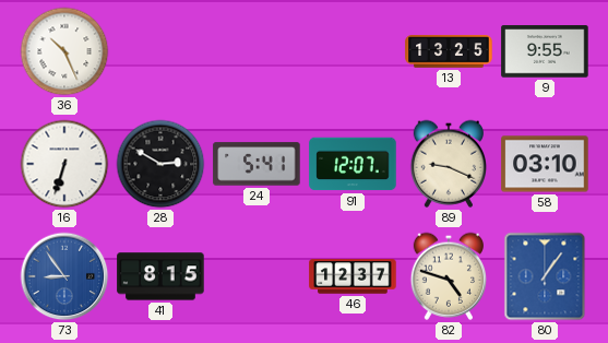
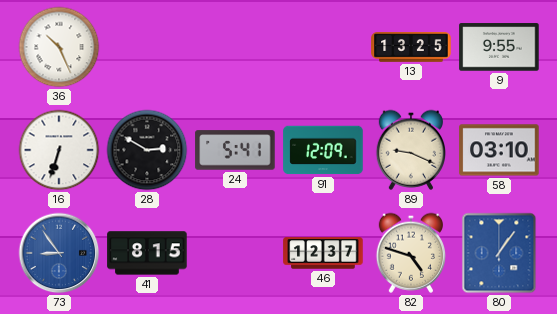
91: 12:07 -> 12:09
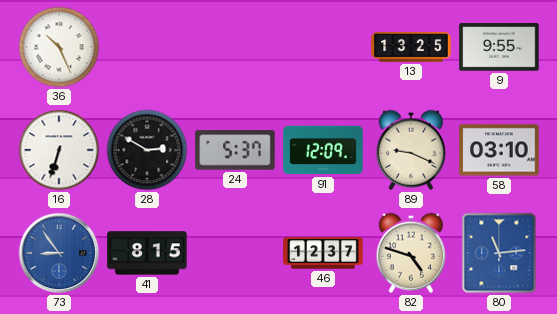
24: 5:41 -> 5:37
80: 1:06 -> 11:14
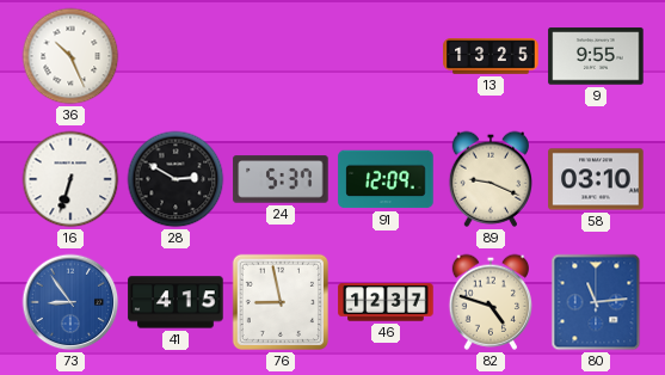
41: 8:15 -> 4:15
76: none -> 8:58
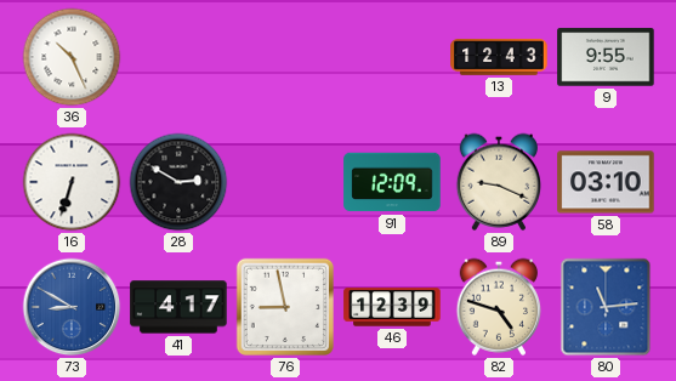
13: 13:25 -> 12:43
24: 5:37 -> none
73: 8:54 -> 8:50
41: 4:15 -> 4:17
46: 12:37 -> 12:39
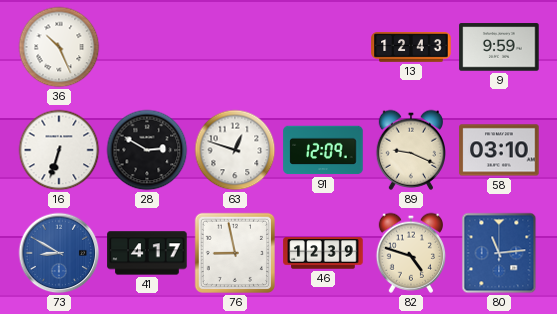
9: 9:55 -> 9:59
63: none -> 12:48
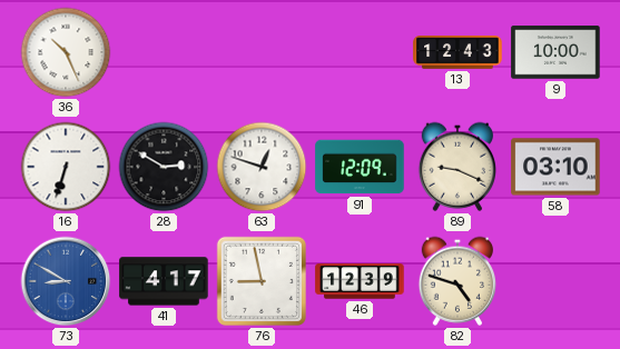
9: 9:59 -> 10:00
80: 11:14 -> none
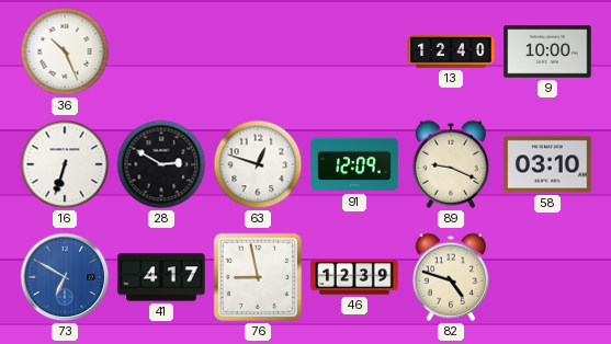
13: 12:43 -> 12:40
73: 8:50 -> 6:50
